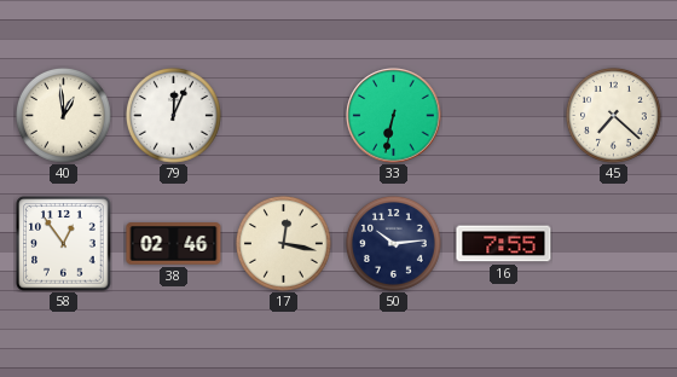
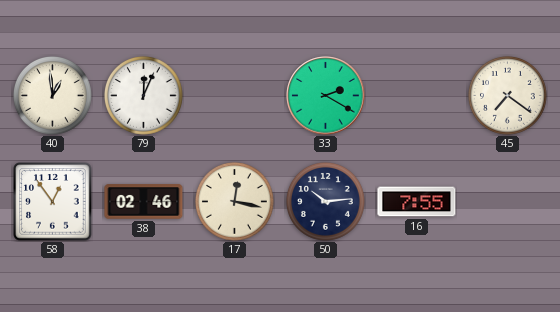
33: 6:32 -> 2:20
45: 7:22 -> 7:21
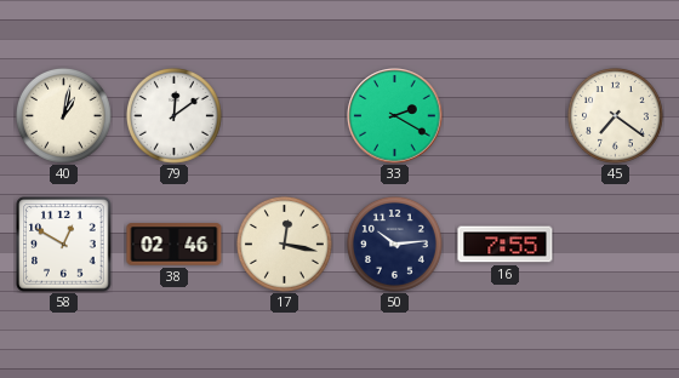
40: 12:59 -> 1:02
79: 12:04 -> 12:09
58: 12:54 -> 12:50
